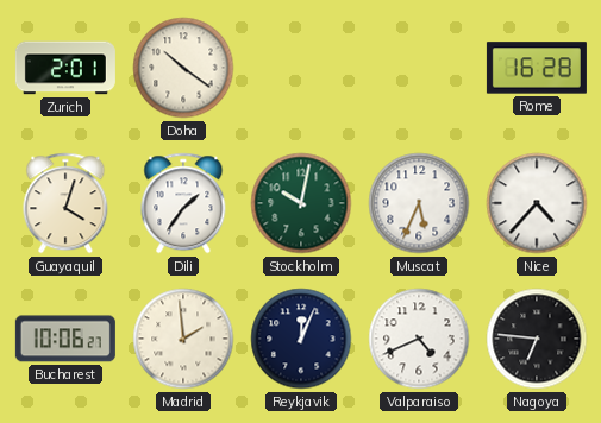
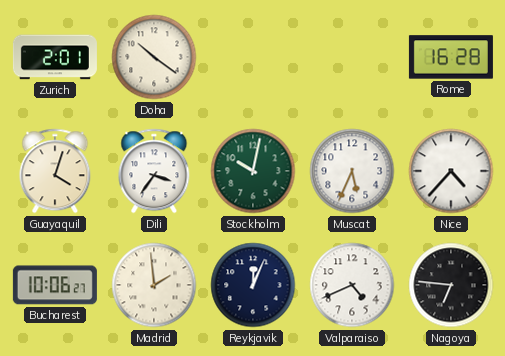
Dili: 1:36 -> 3:36
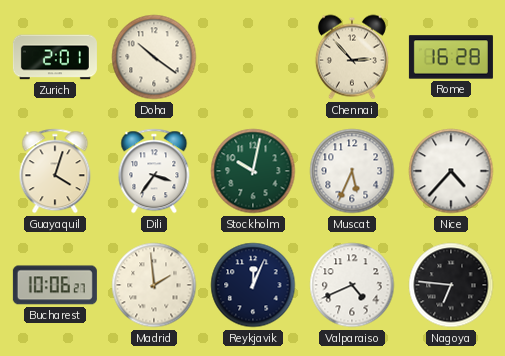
Chennai: none -> 2:53
